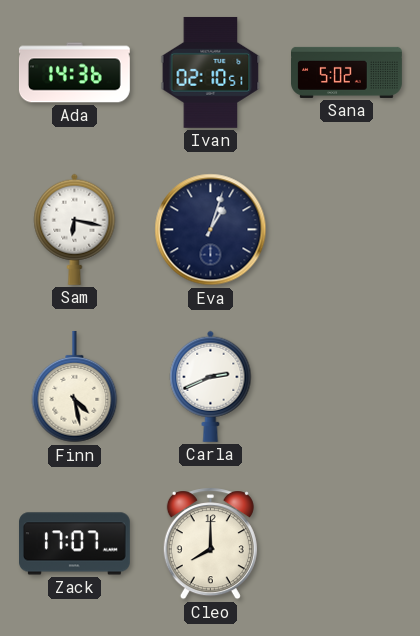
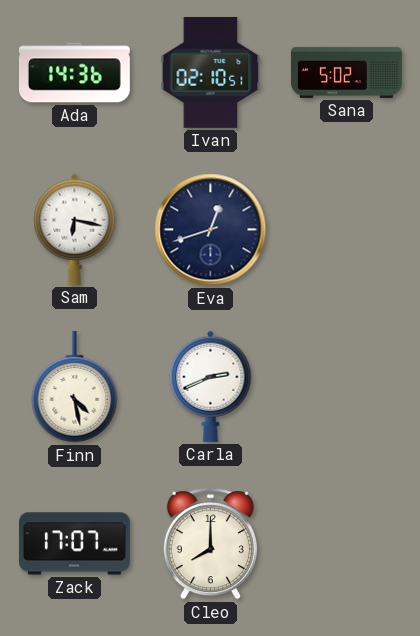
Eva: 1:03 -> 12:42
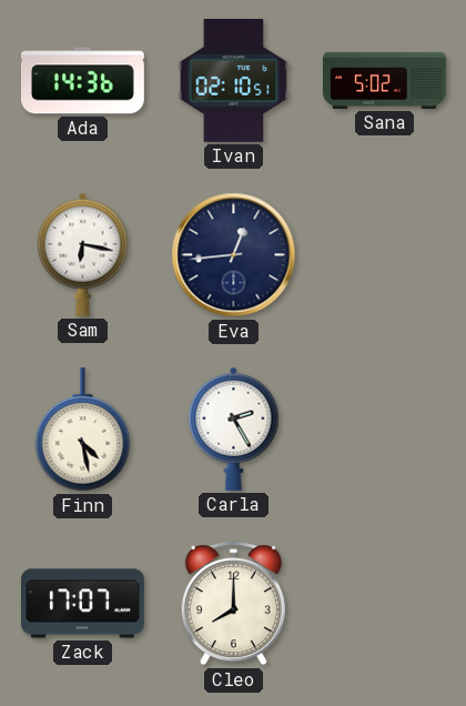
Eva: 12:42 -> 12:44
Carla: 2:41 -> 2:25
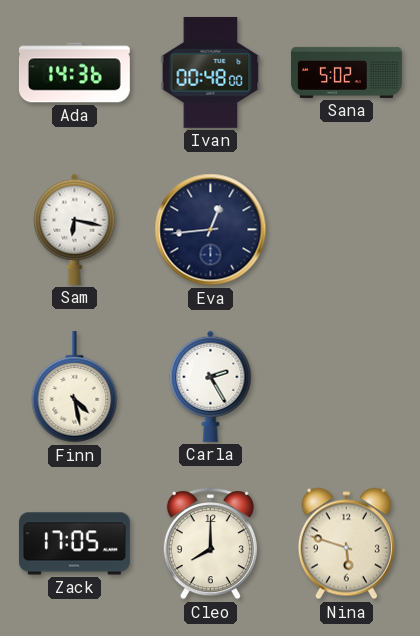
Ivan: 02:10 -> 00:48
Zack: 17:07 -> 17:05
Nina: none -> 5:48
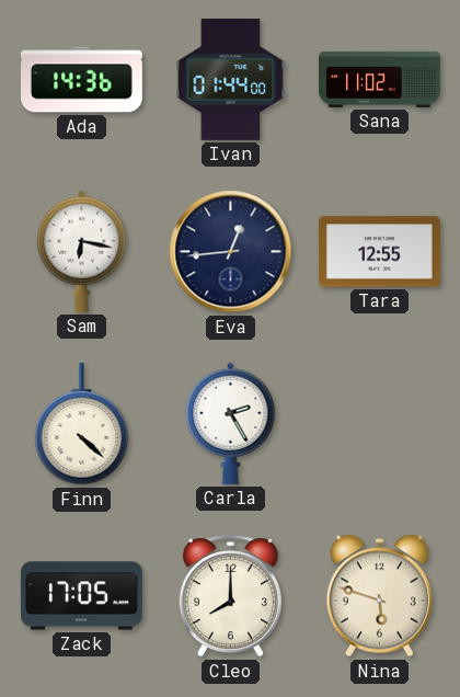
Ivan: 00:48 -> 01:44
Sana: 5:02 -> 11:02
Tara: none -> 12:55
Finn: 4:28 -> 4:22
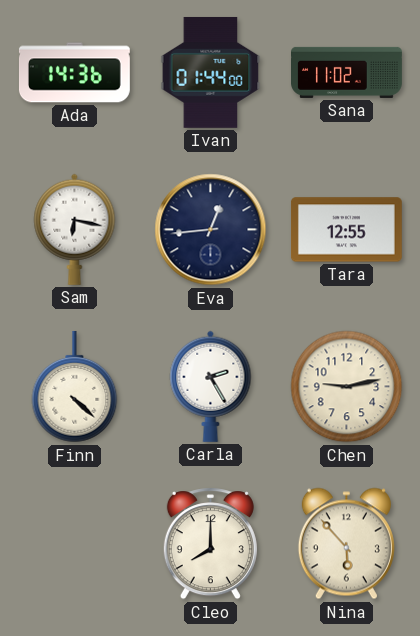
Chen: none -> 9:13
Zack: 17:05 -> none
Nina: 5:48 -> 5:53
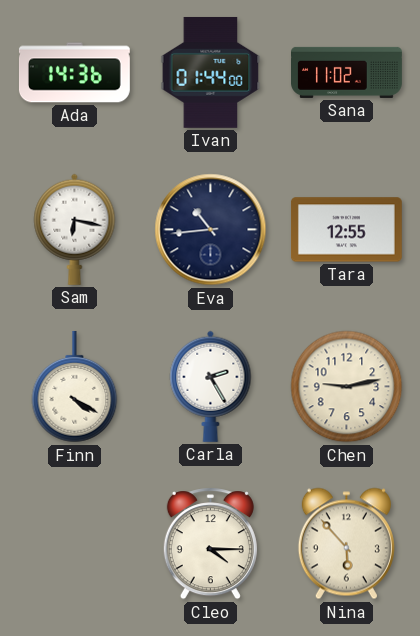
Eva: 12:44 -> 10:44
Finn: 4:22 -> 4:20
Cleo: 8:00 -> 4:15
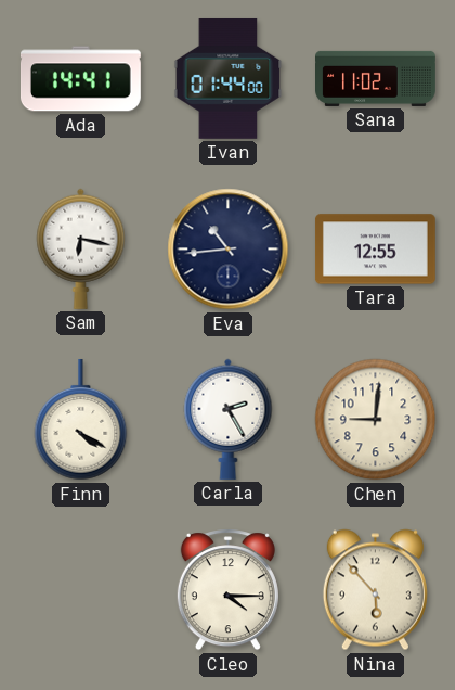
Ada: 14:36 -> 14:41
Chen: 9:13 -> 9:01
